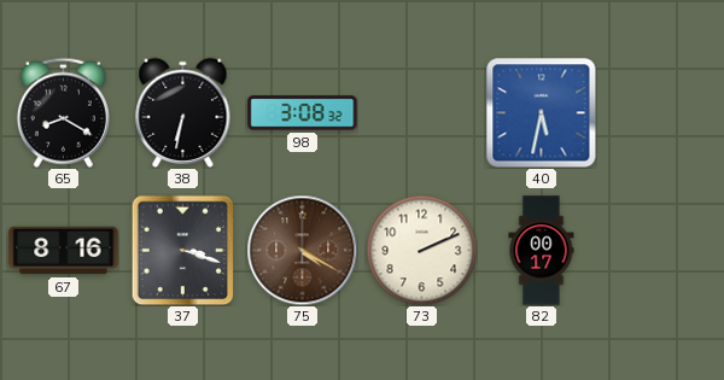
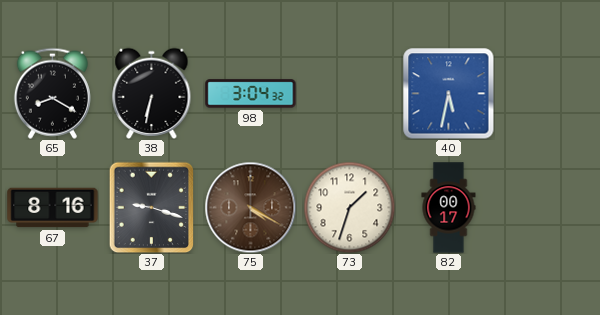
98: 3:08 -> 3:04
37: 3:18 -> 9:18
73: 2:11 -> 1:33
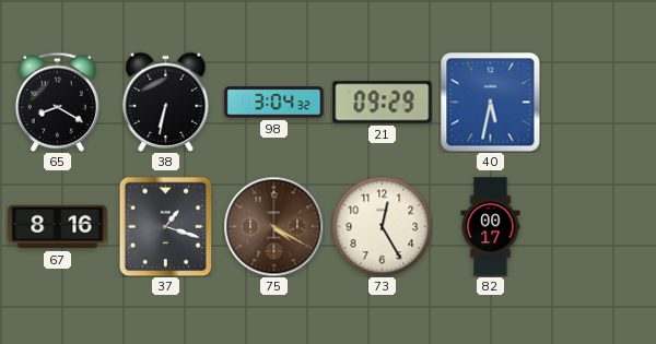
21: none -> 09:29
37: 9:18 -> 1:18
73: 1:33 -> 12:25
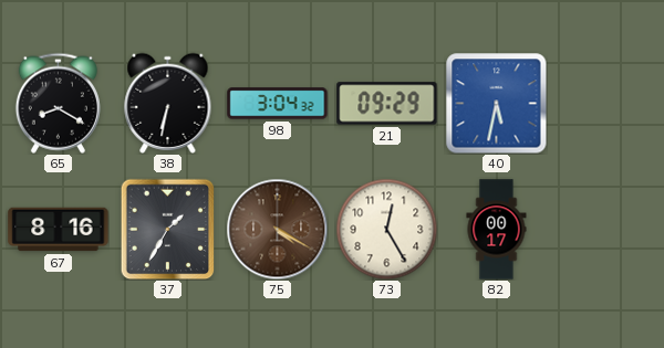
37: 1:18 -> 1:35
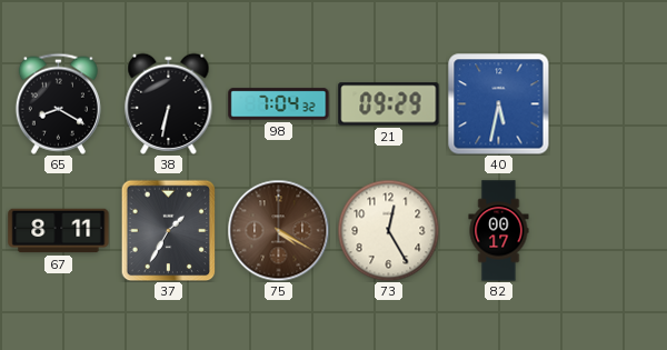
98: 3:04 -> 7:04
67: 8:16 -> 8:11
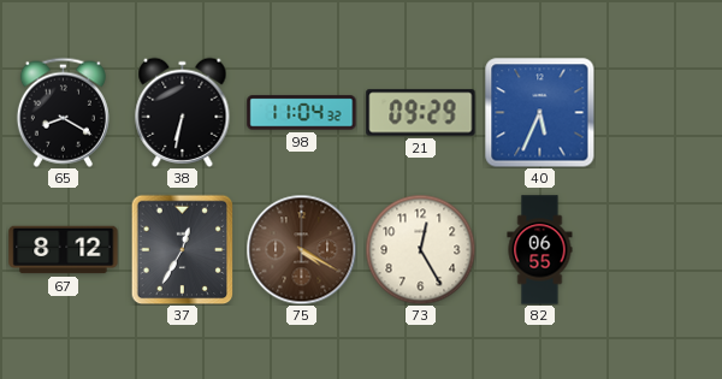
98: 7:04 -> 11:04
40: 5:32 -> 5:34
67: 8:11 -> 8:12
37: 1:35 -> 12:35
82: 00:17 -> 06:55
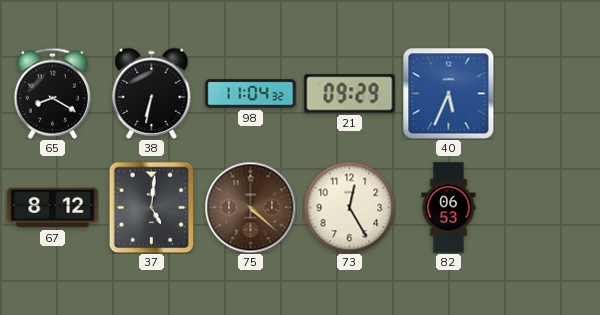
37: 12:35 -> 5:01
75: 4:20 -> 4:22
82: 06:55 -> 06:53
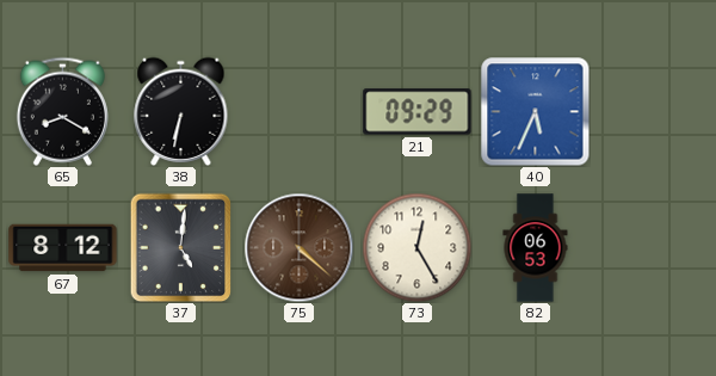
98: 11:04 -> none
